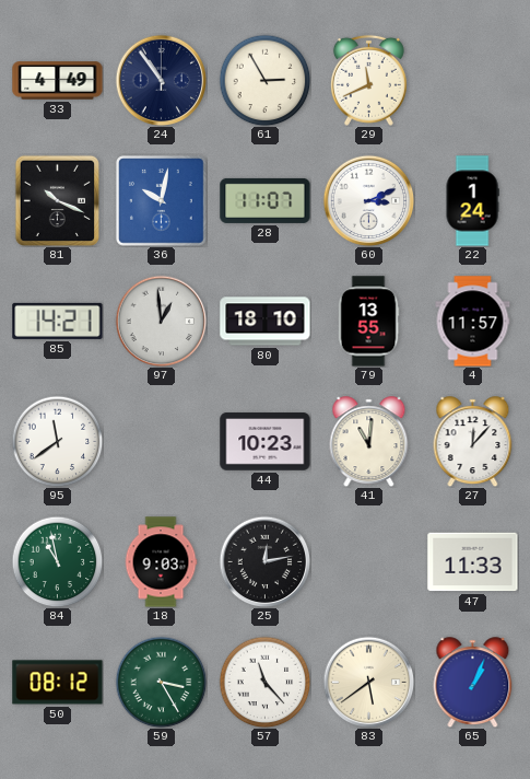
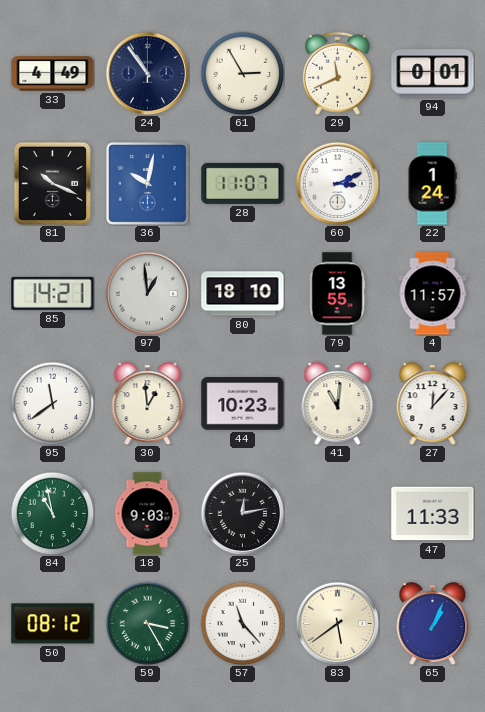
94: none -> 0:01
30: none -> 12:59
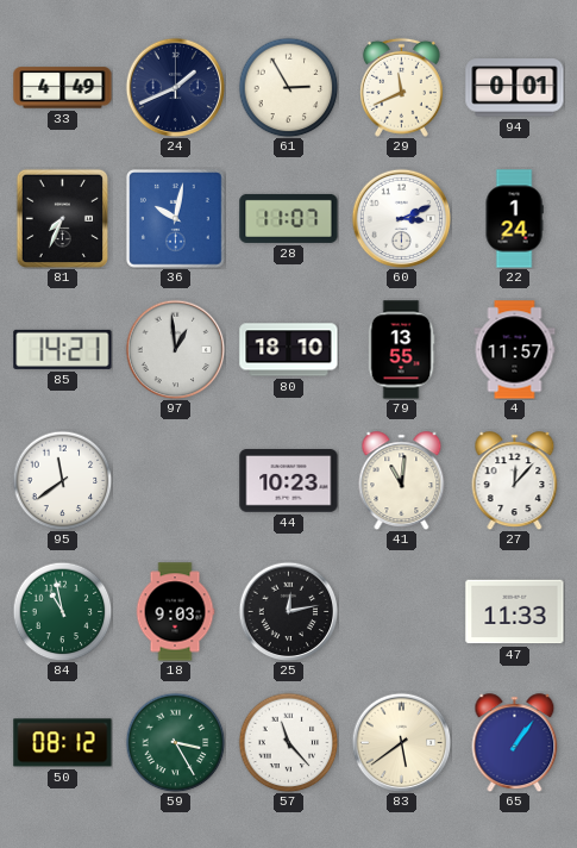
24: 10:54 -> 1:41
81: 10:19 -> 7:34
30: 12:59 -> none
65: 1:04 -> 1:06
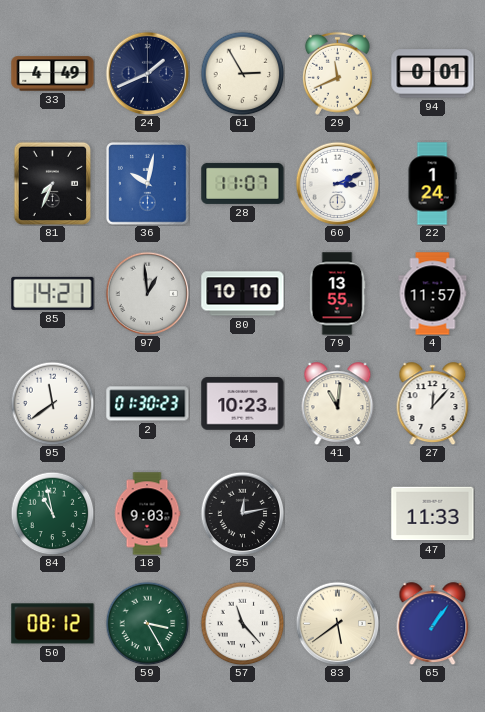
80: 18:10 -> 10:10
2: none -> 01:30
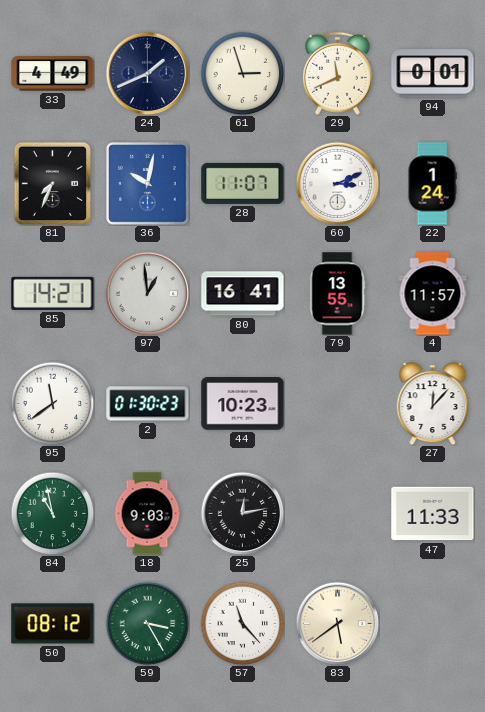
61: 2:55 -> 2:57
80: 10:10 -> 16:41
41: 11:01 -> none
65: 1:06 -> none
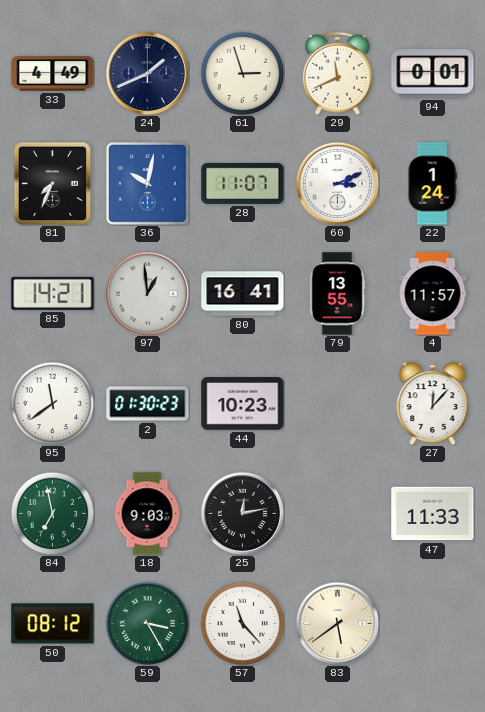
84: 10:58 -> 6:58
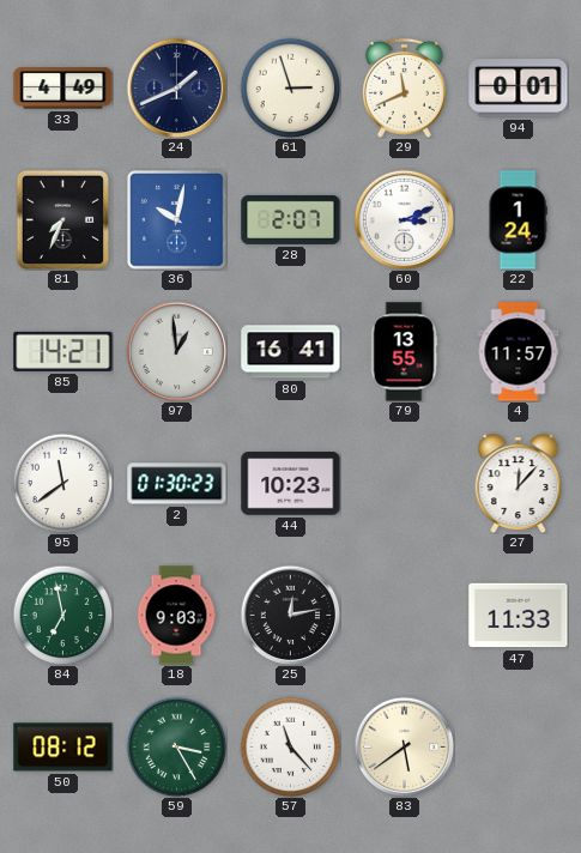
28: 11:07 -> 2:07
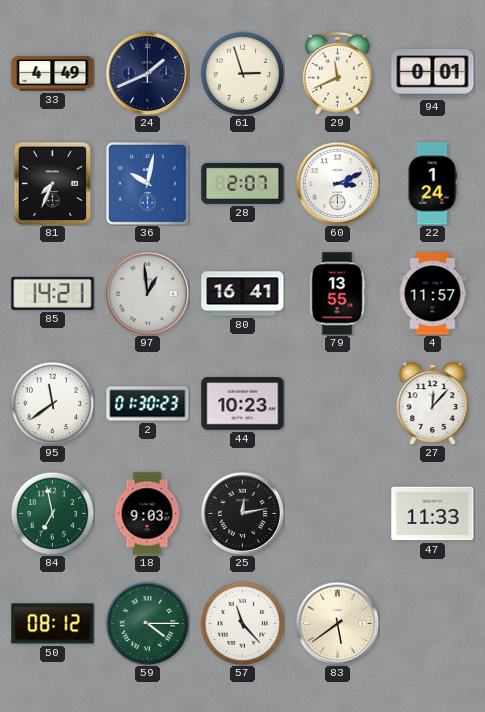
59: 3:25 -> 4:15
